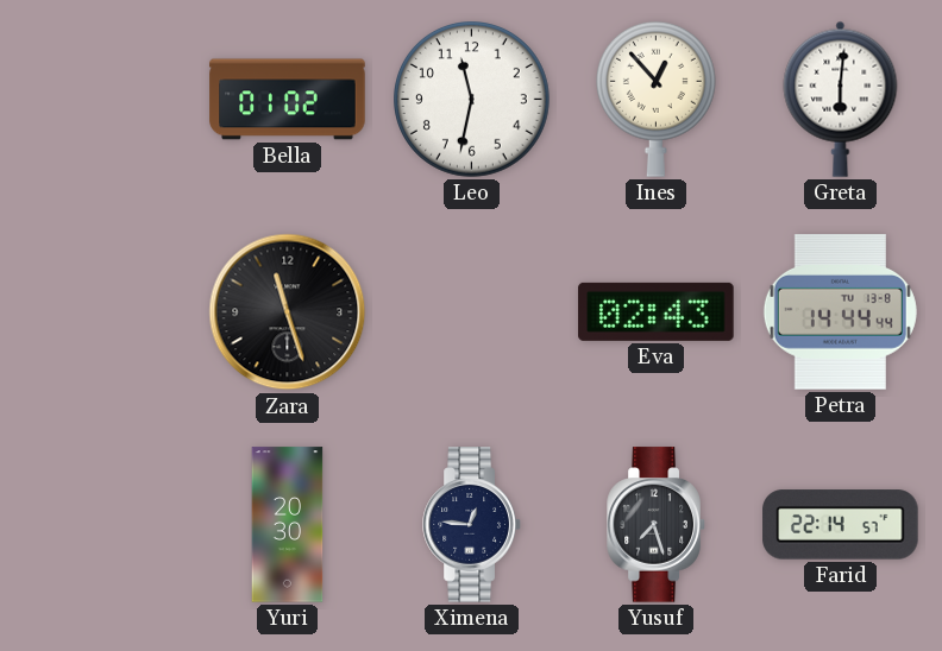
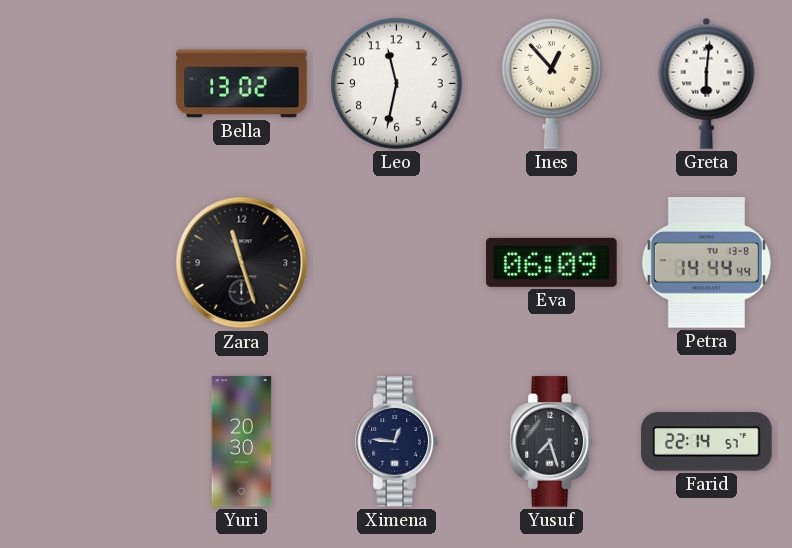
Bella: 01:02 -> 13:02
Eva: 02:43 -> 06:09
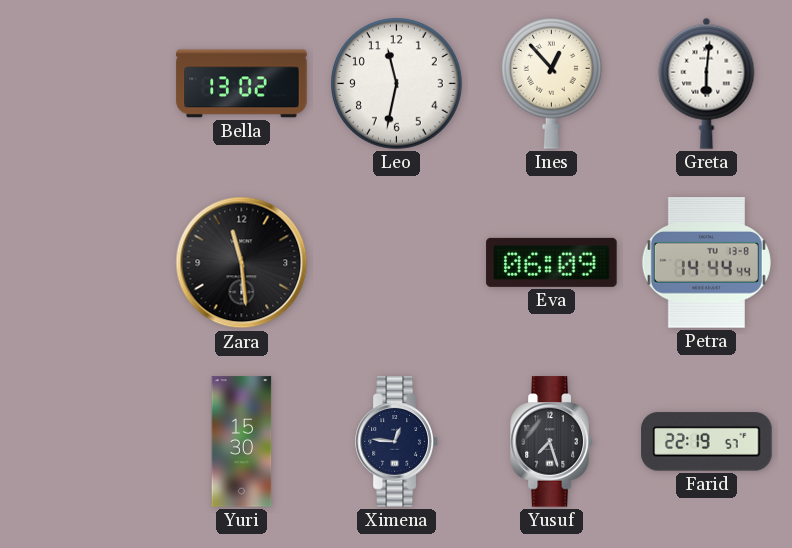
Zara: 11:27 -> 11:29
Yuri: 20:30 -> 15:30
Farid: 22:14 -> 22:19
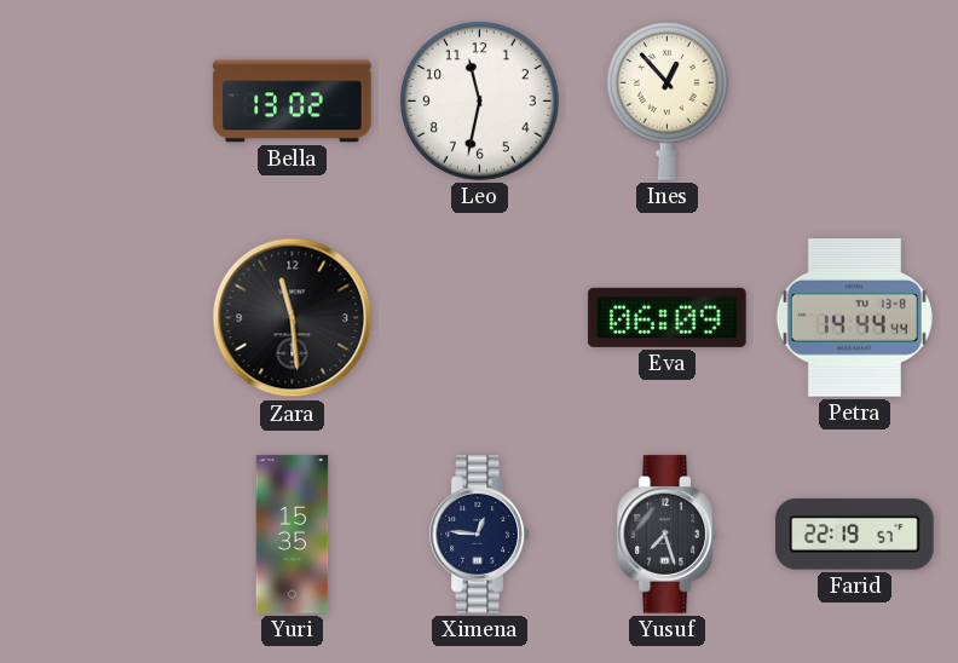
Greta: 6:01 -> none
Yuri: 15:30 -> 15:35
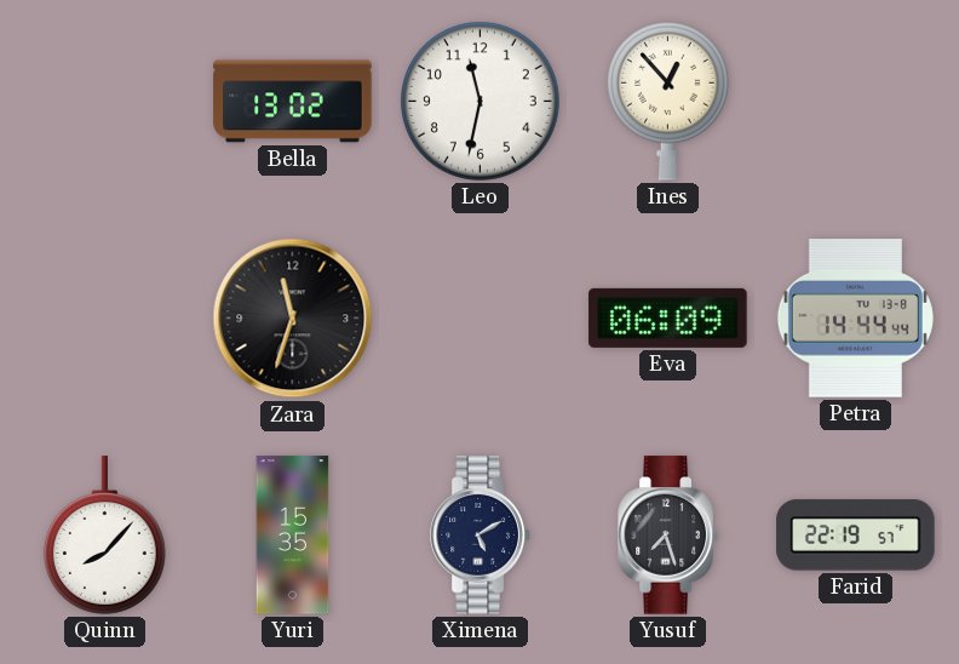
Zara: 11:29 -> 11:33
Quinn: none -> 8:07
Ximena: 12:46 -> 5:10
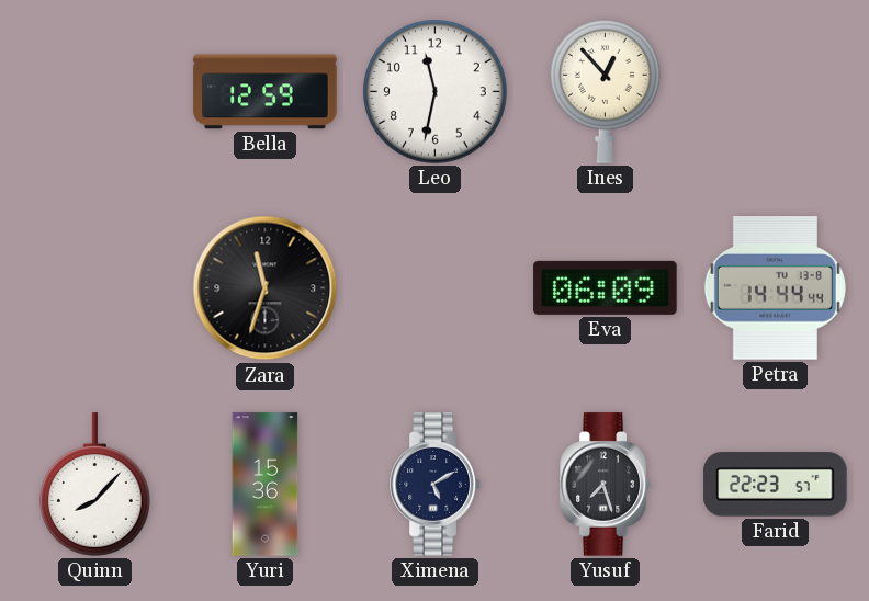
Bella: 13:02 -> 12:59
Yuri: 15:35 -> 15:36
Farid: 22:19 -> 22:23
